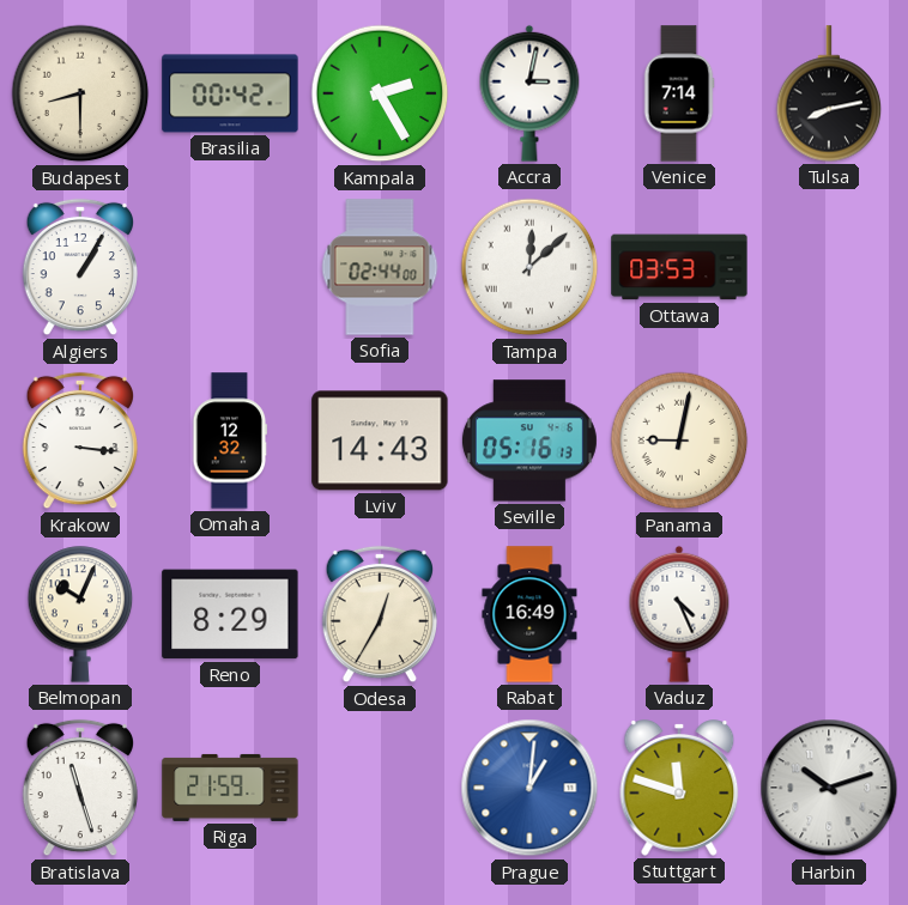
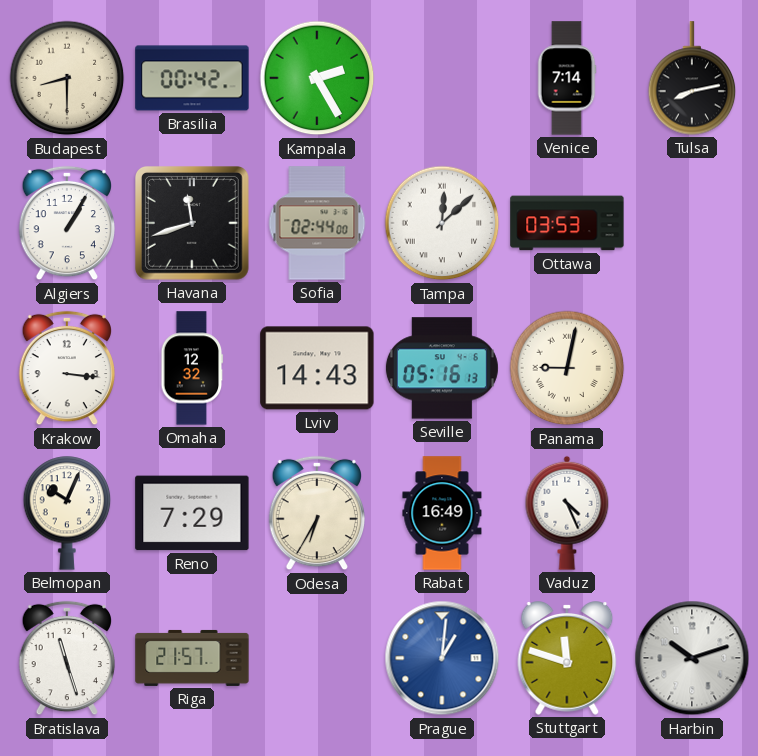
Accra: 3:02 -> none
Havana: none -> 11:42
Reno: 8:29 -> 7:29
Odesa: 12:35 -> 6:35
Riga: 21:59 -> 21:57
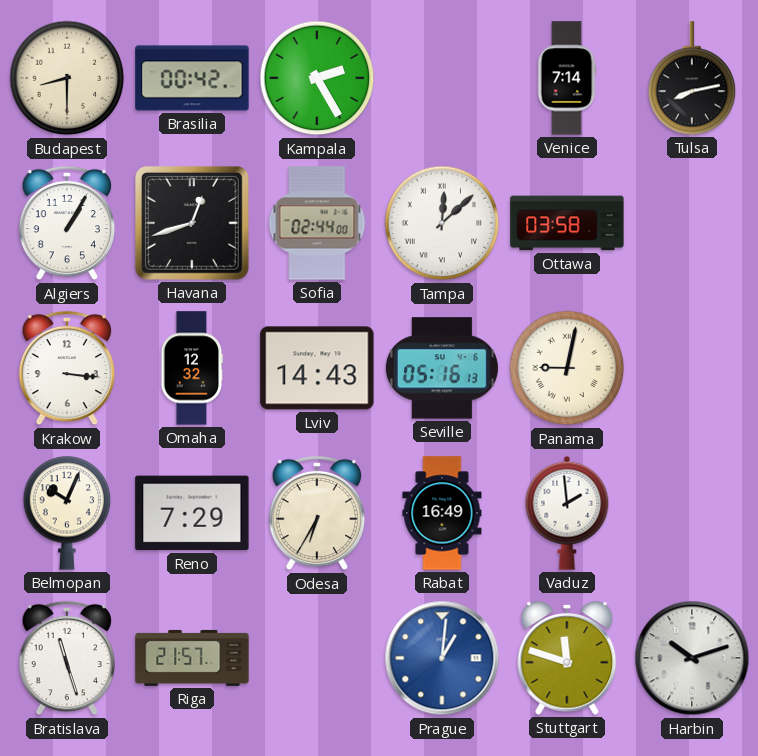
Havana: 11:42 -> 12:42
Ottawa: 03:53 -> 03:58
Vaduz: 4:26 -> 1:59
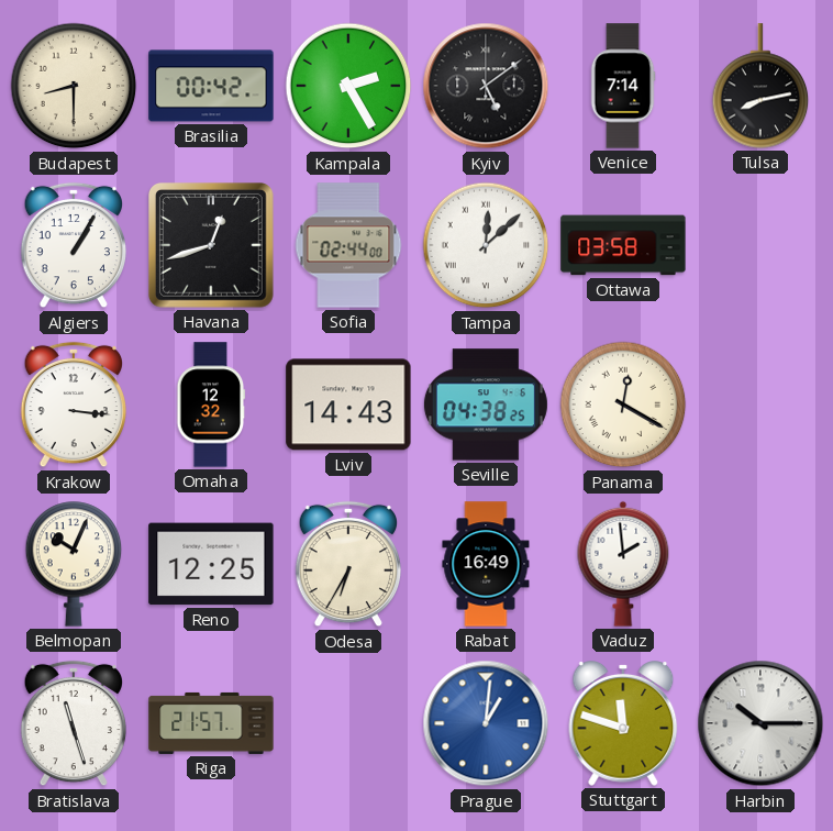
Kyiv: none -> 5:09
Seville: 05:16 -> 04:38
Panama: 9:02 -> 12:20
Reno: 7:29 -> 12:25
Harbin: 10:12 -> 10:15
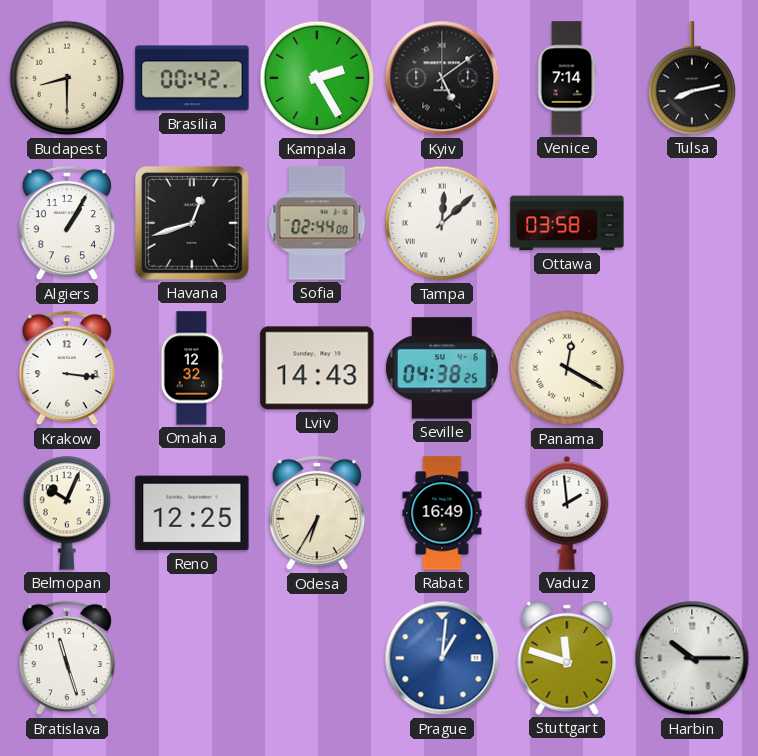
Riga: 21:57 -> none
